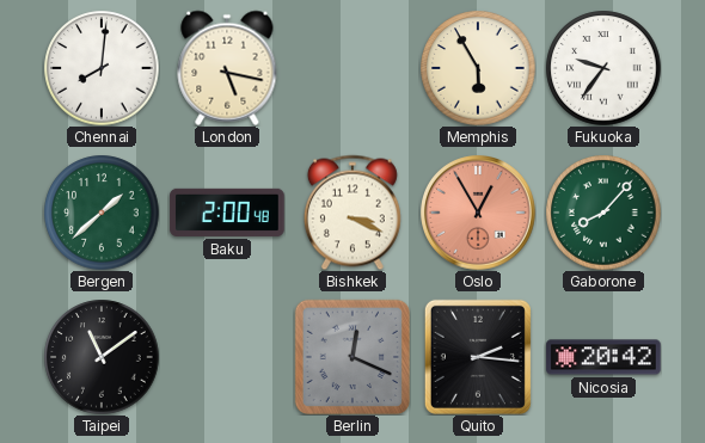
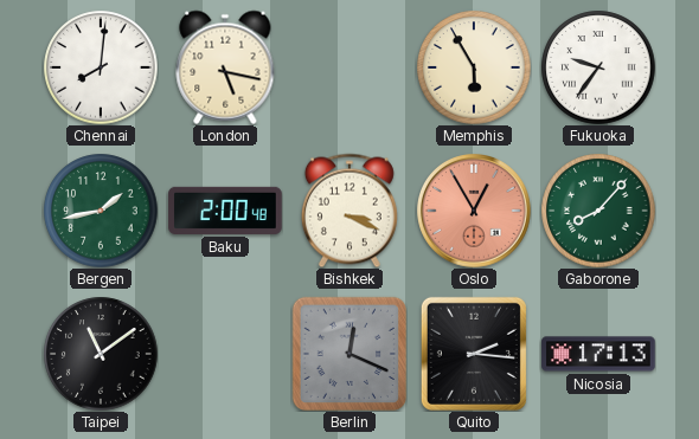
Bergen: 1:38 -> 1:43
Nicosia: 20:42 -> 17:13
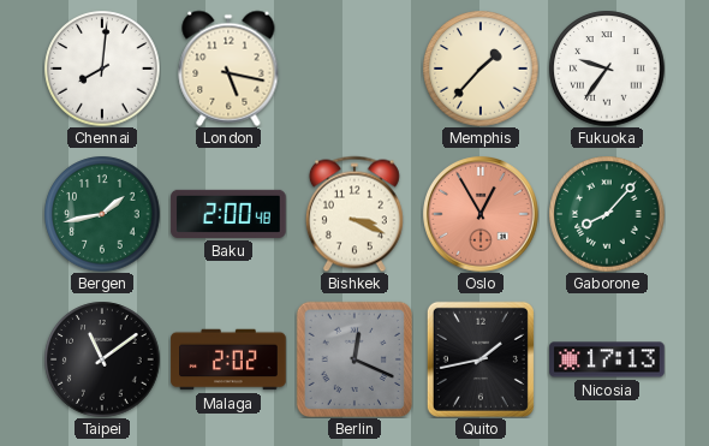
Memphis: 5:55 -> 1:37
Malaga: none -> 2:02
Quito: 2:16 -> 1:43
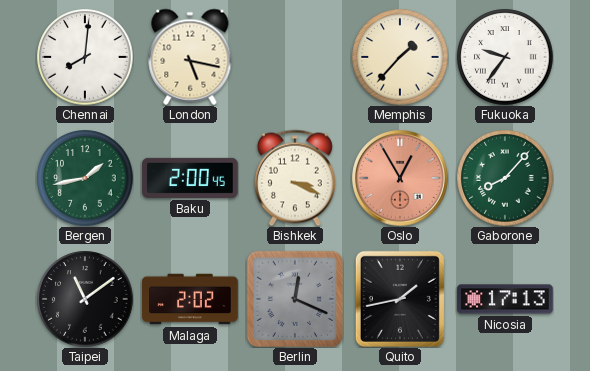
Baku: 2:00:48 -> 2:00:45
